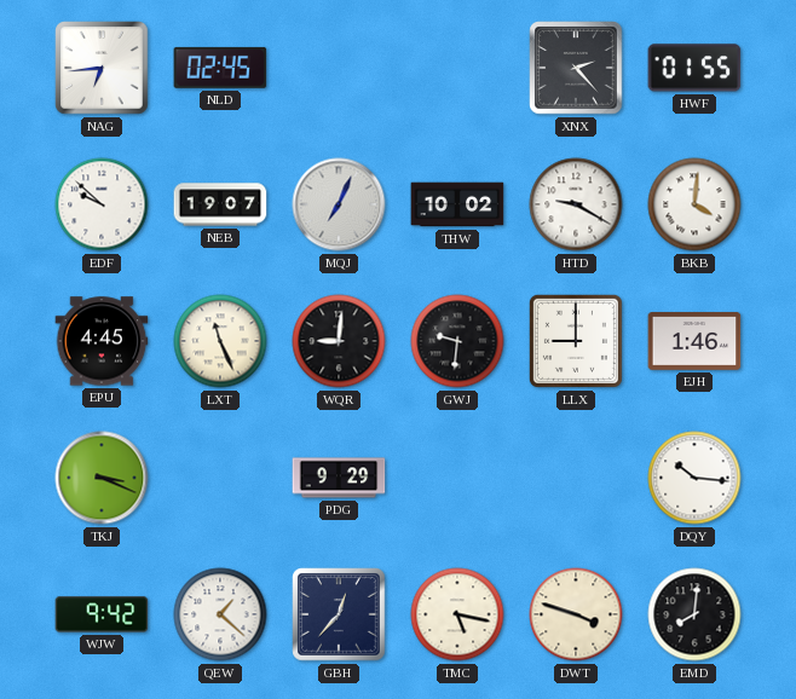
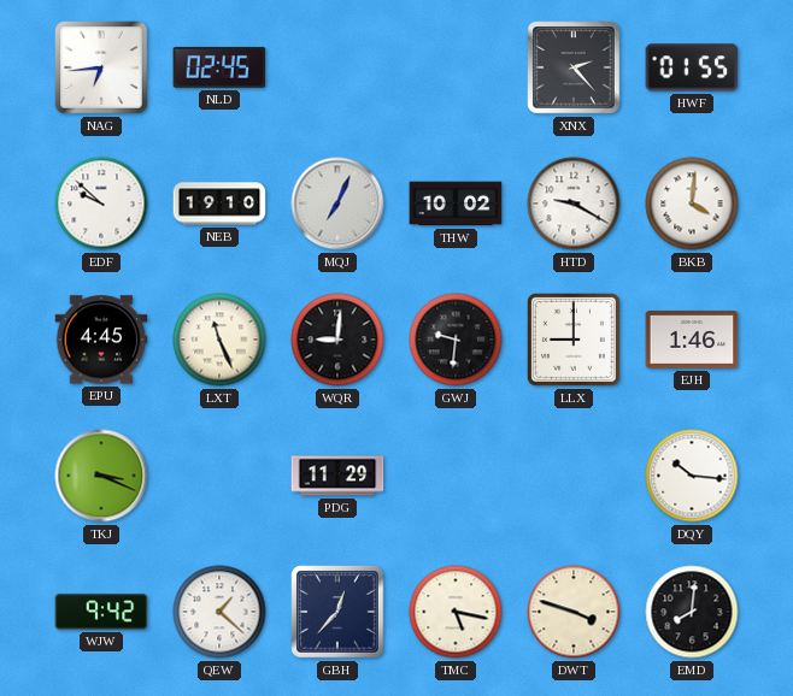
NEB: 19:07 -> 19:10
PDG: 9:29 -> 11:29
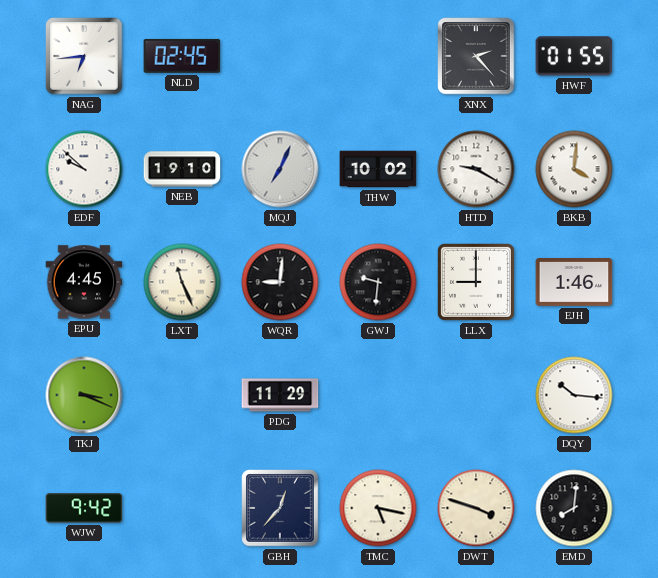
QEW: 1:22 -> none
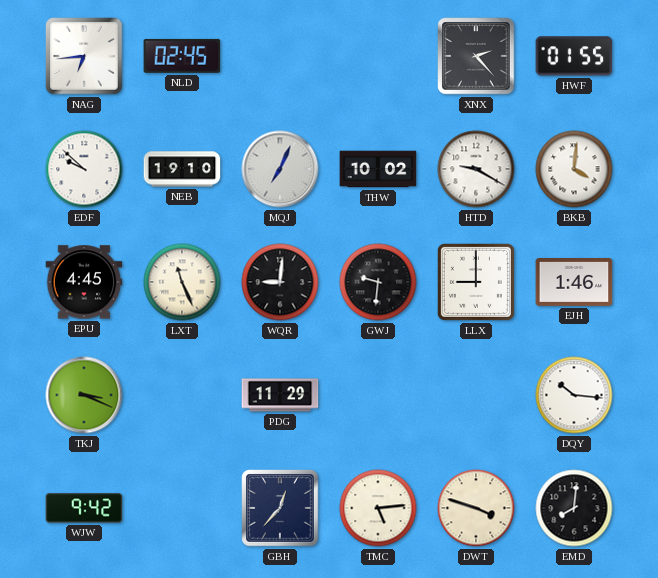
TMC: 5:17 -> 5:14
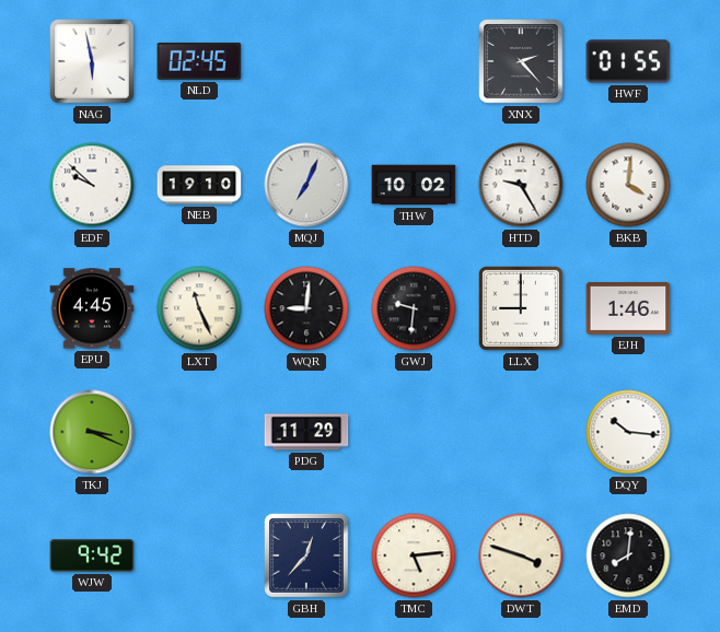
NAG: 6:44 -> 5:58
HTD: 9:20 -> 9:25
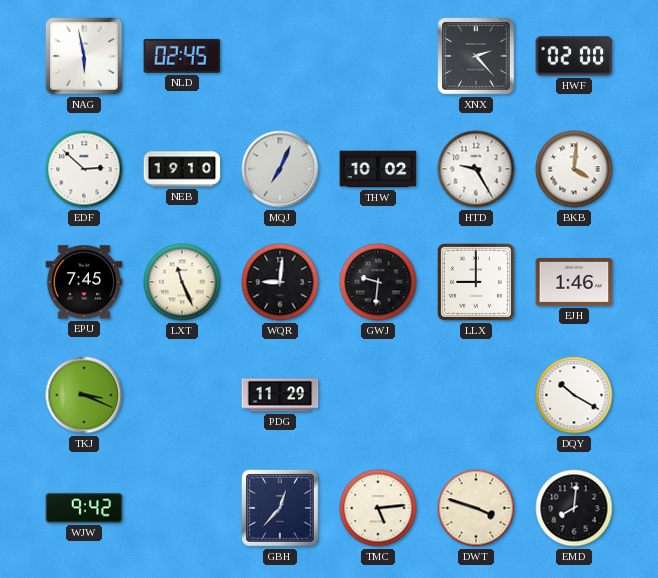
HWF: 01:55 -> 02:00
EDF: 9:52 -> 2:52
EPU: 4:45 -> 7:45
DQY: 10:16 -> 10:20
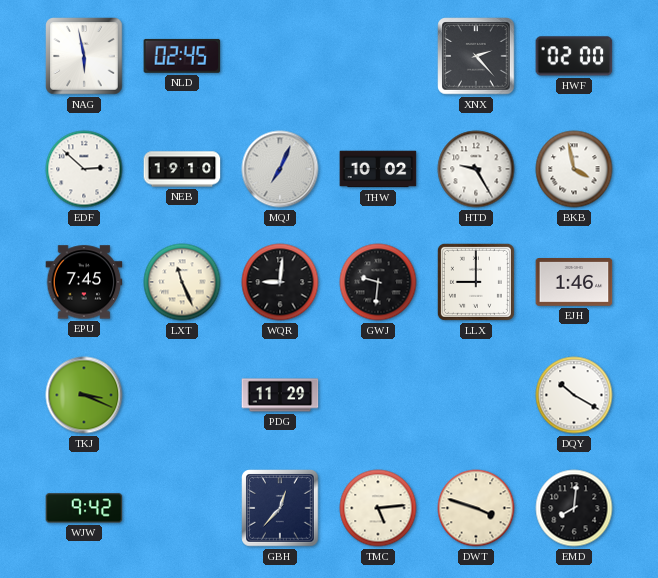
BKB: 4:01 -> 3:58
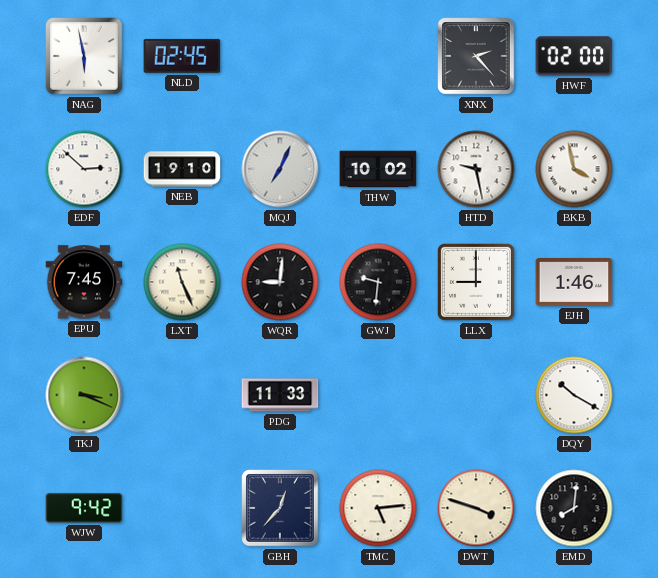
HTD: 9:25 -> 9:28
PDG: 11:29 -> 11:33
